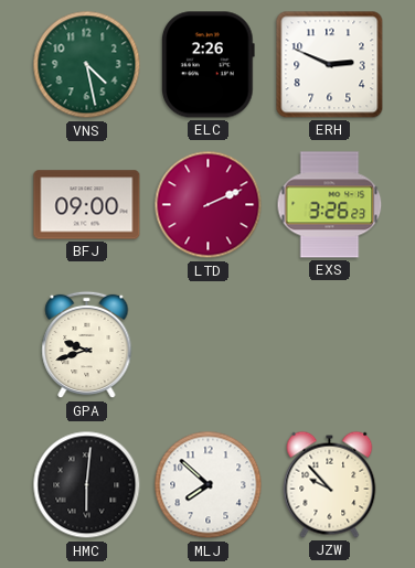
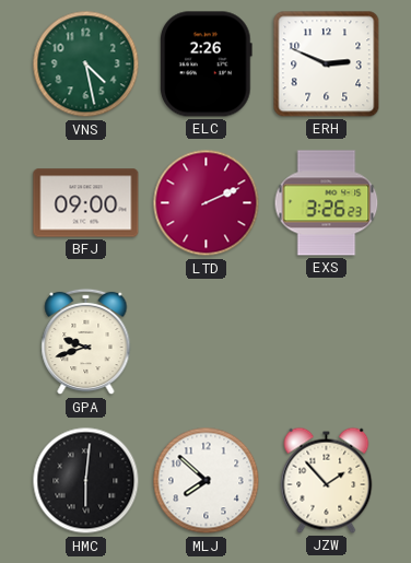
JZW: 9:53 -> 1:53
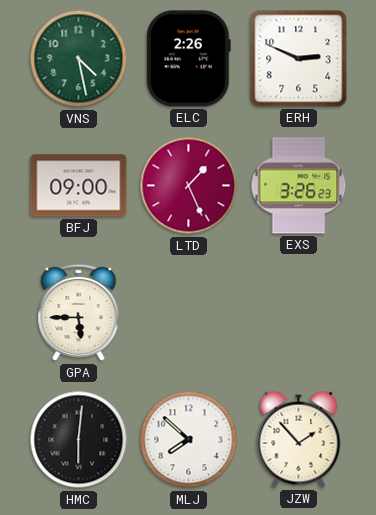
LTD: 2:11 -> 1:26
GPA: 9:42 -> 5:45
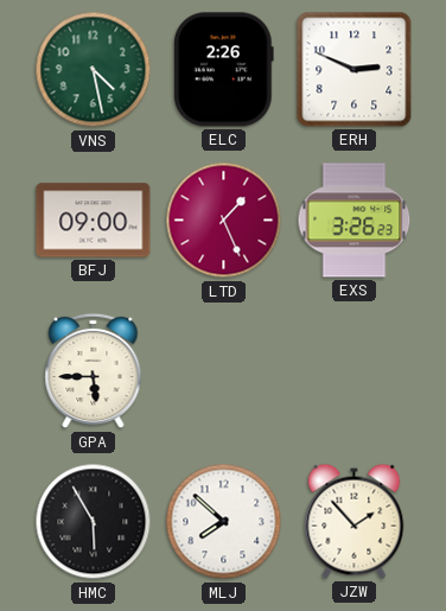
HMC: 6:01 -> 5:55
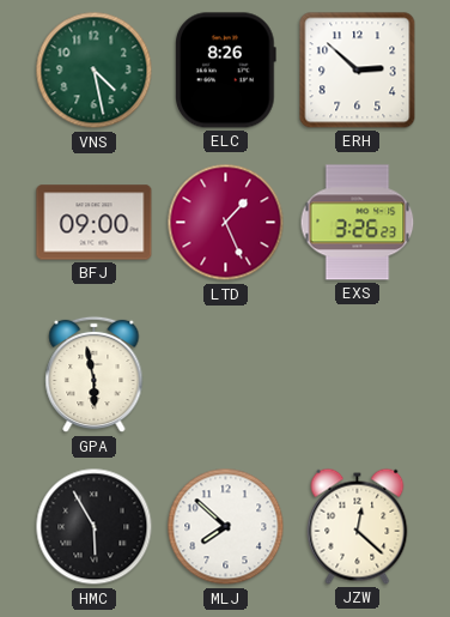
ELC: 2:26 -> 8:26
ERH: 2:49 -> 2:52
GPA: 5:45 -> 5:58
JZW: 1:53 -> 12:22
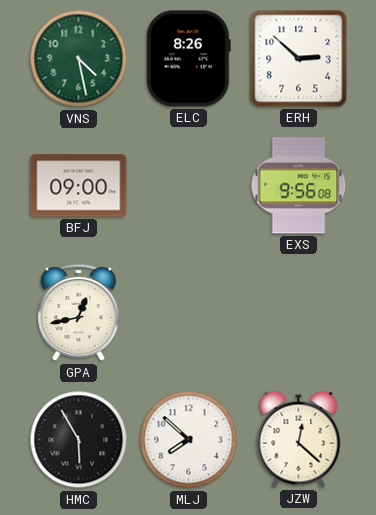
LTD: 1:26 -> none
EXS: 3:26 -> 9:56
GPA: 5:58 -> 12:43
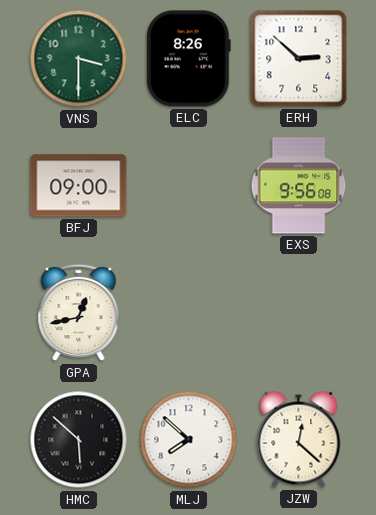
VNS: 4:28 -> 3:30
HMC: 5:55 -> 5:52
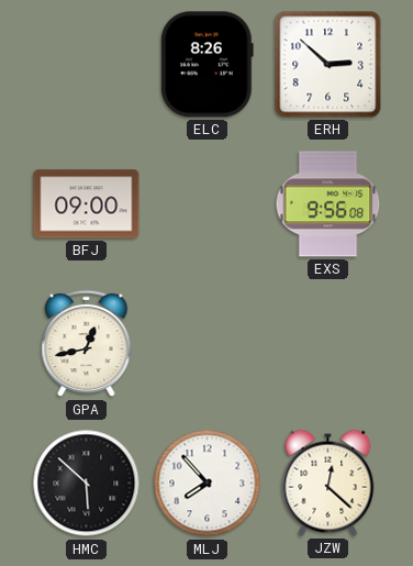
VNS: 3:30 -> none
MLJ: 7:52 -> 7:53
